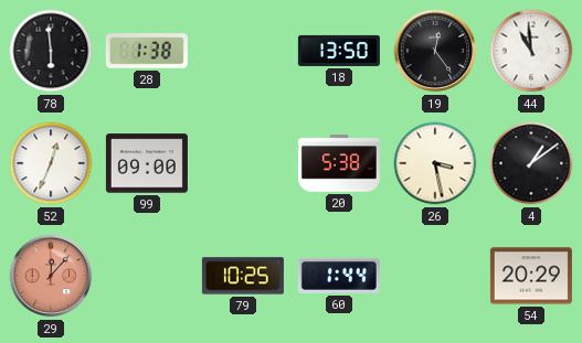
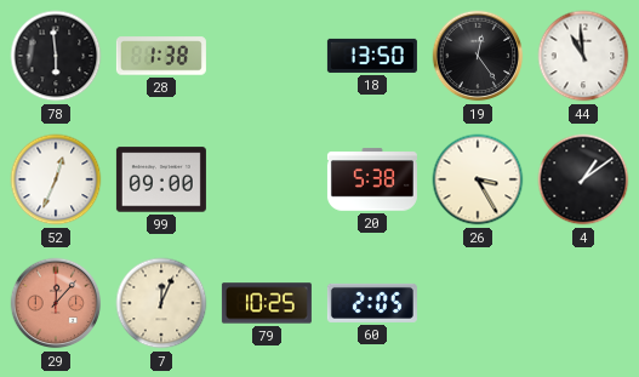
26: 3:28 -> 3:25
7: none -> 12:04
60: 1:44 -> 2:05
54: 20:29 -> none
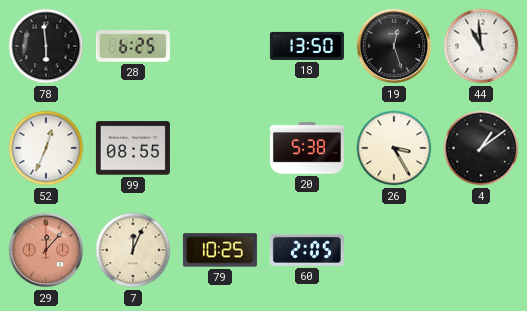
28: 1:38 -> 6:25
19: 12:24 -> 12:27
99: 09:00 -> 08:55
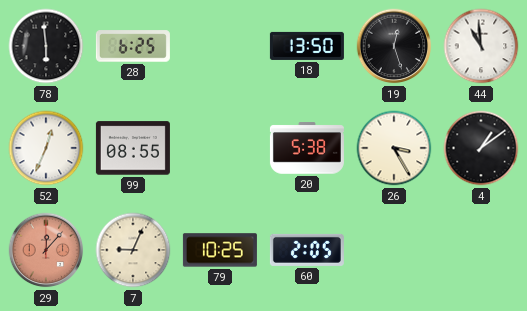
7: 12:04 -> 9:04
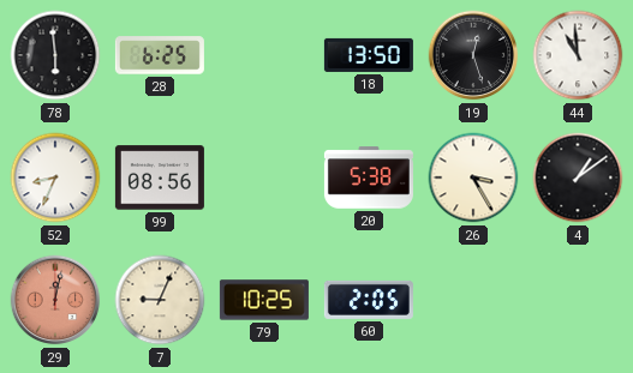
52: 12:34 -> 8:34
99: 08:55 -> 08:56
29: 12:07 -> 12:02
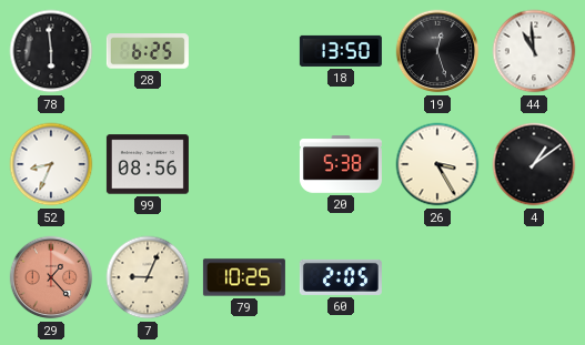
29: 12:02 -> 1:23
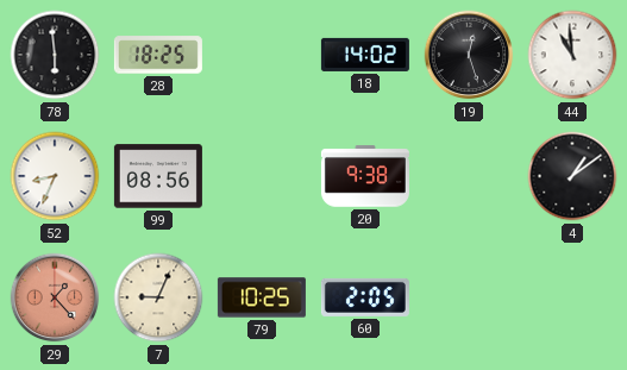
28: 6:25 -> 18:25
18: 13:50 -> 14:02
20: 5:38 -> 9:38
26: 3:25 -> none
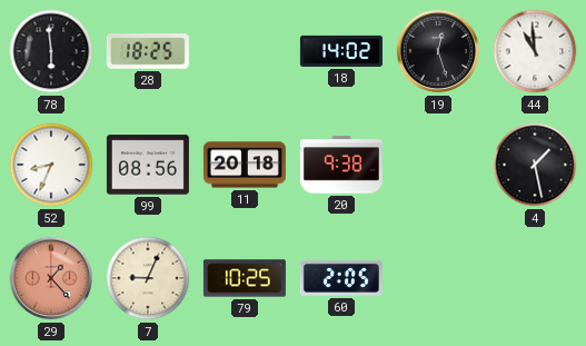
11: none -> 20:18
4: 1:09 -> 1:28
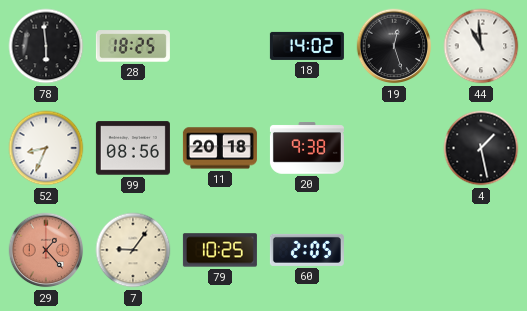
7: 9:04 -> 9:06
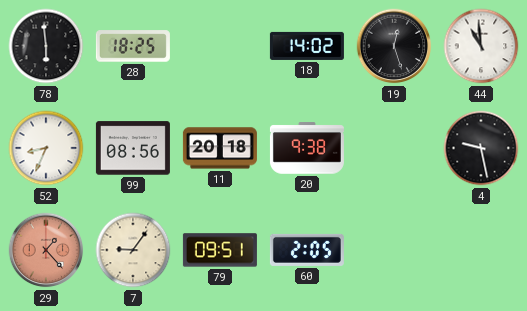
4: 1:28 -> 9:28
79: 10:25 -> 09:51
